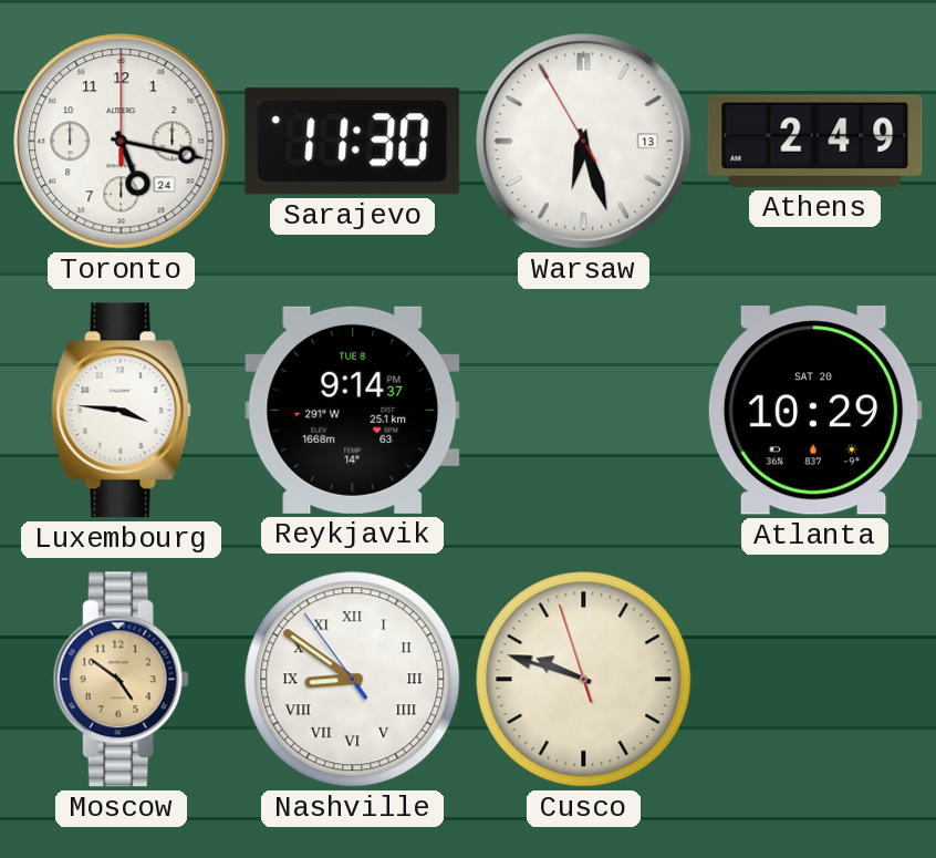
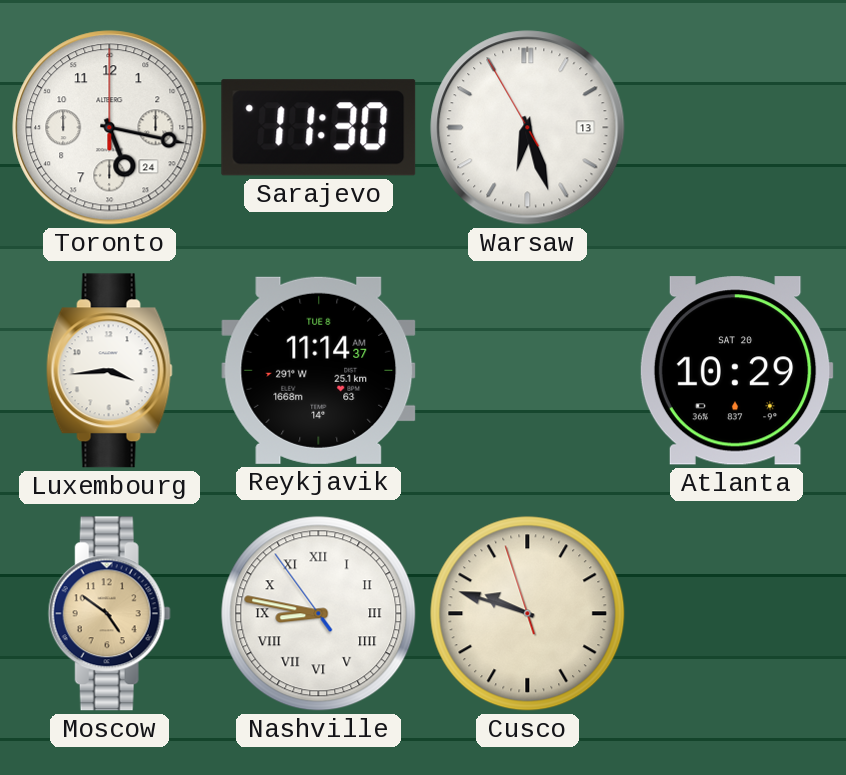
Athens: 2:49 -> none
Luxembourg: 3:46 -> 3:44
Reykjavik: 9:14 -> 11:14
Nashville: 8:50 -> 8:46
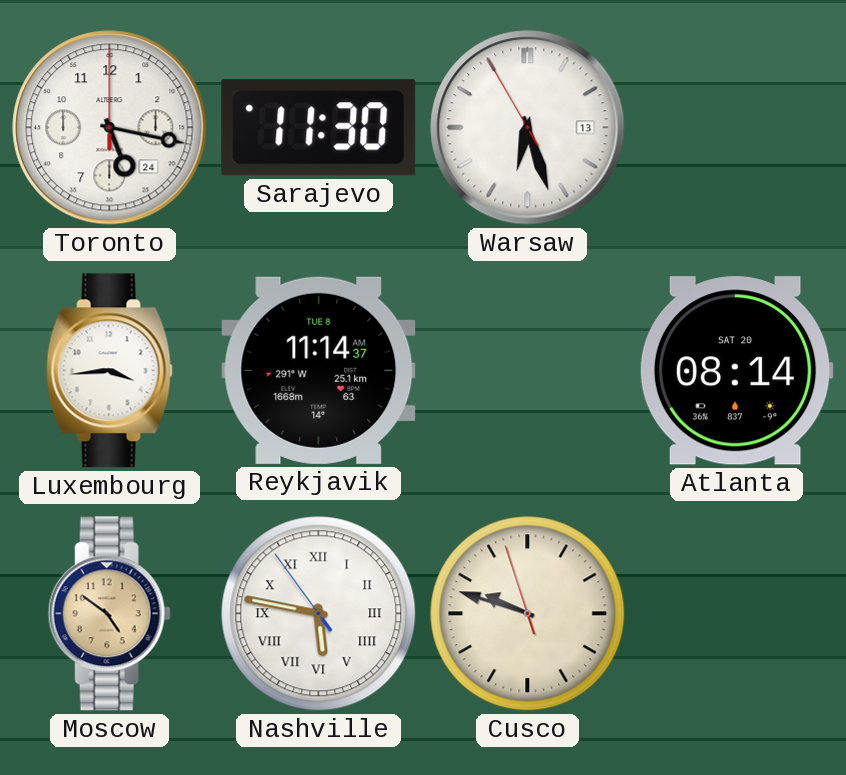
Atlanta: 10:29 -> 08:14
Nashville: 8:46 -> 5:46
